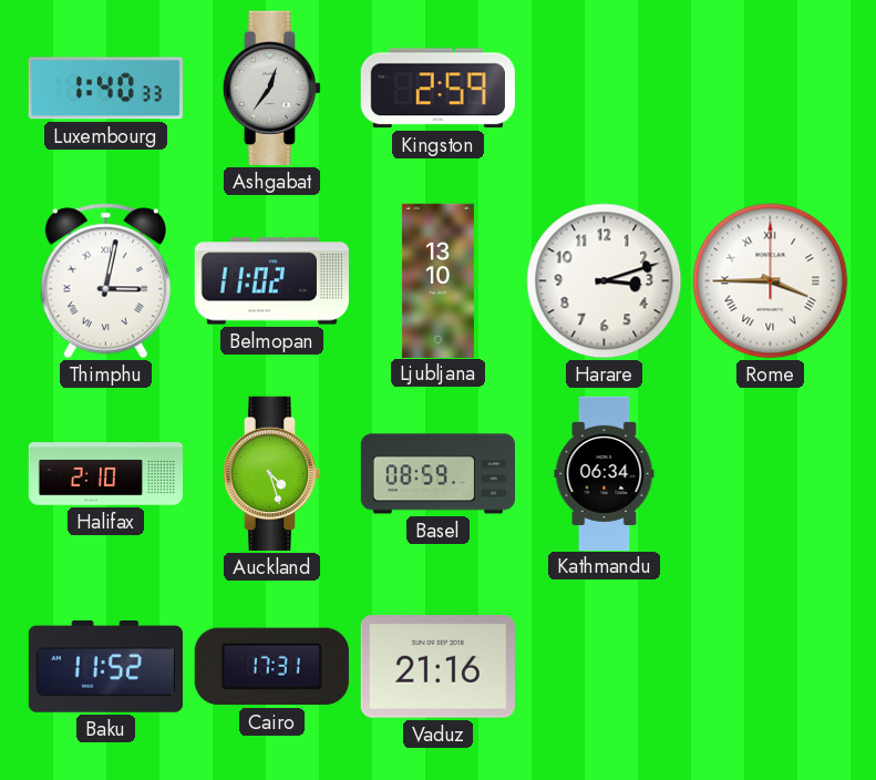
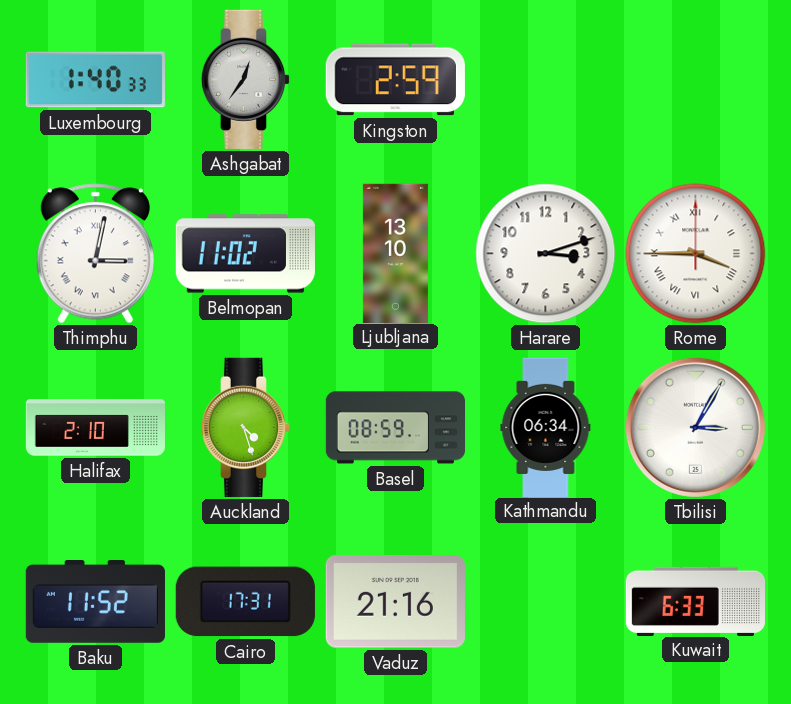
Tbilisi: none -> 3:05
Kuwait: none -> 6:33
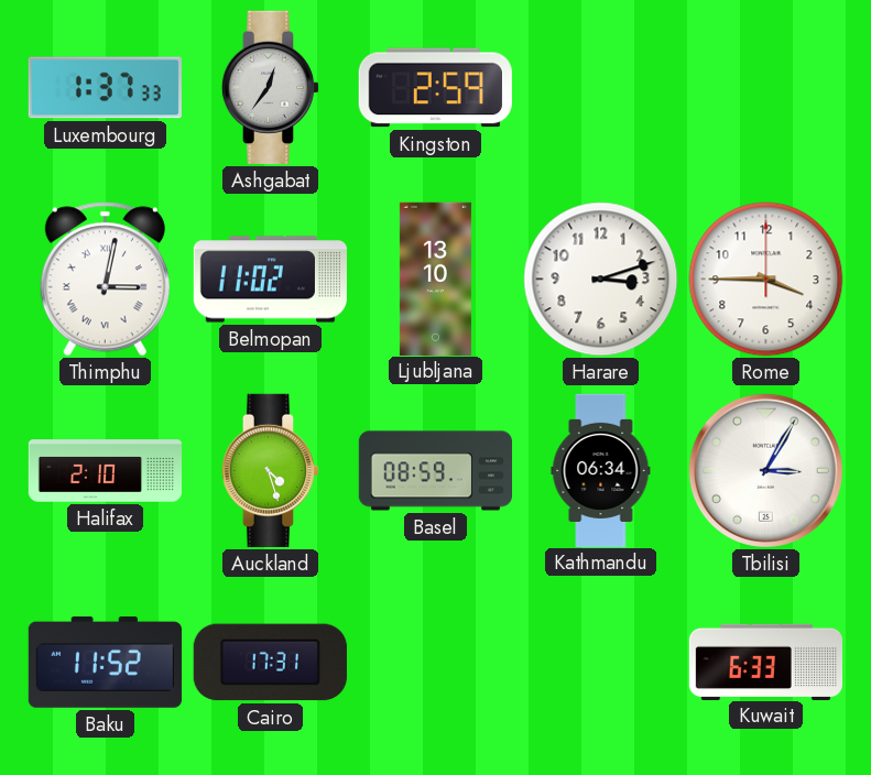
Luxembourg: 1:40 -> 1:37
Rome numerals: Roman -> Arabic
Vaduz: 21:16 -> none
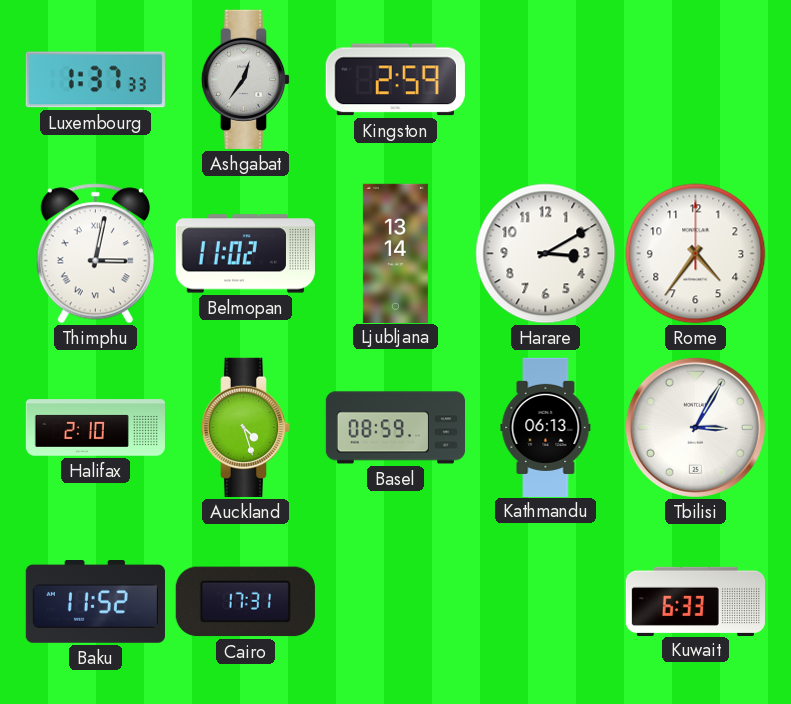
Ljubljana: 13:10 -> 13:14
Harare: 3:12 -> 3:10
Rome: 3:45 -> 4:36
Kathmandu: 06:34 -> 06:13
